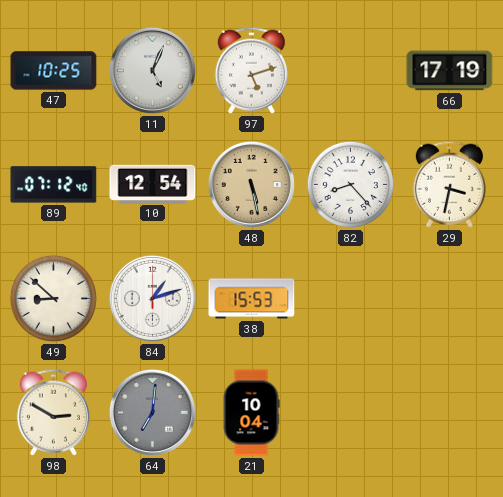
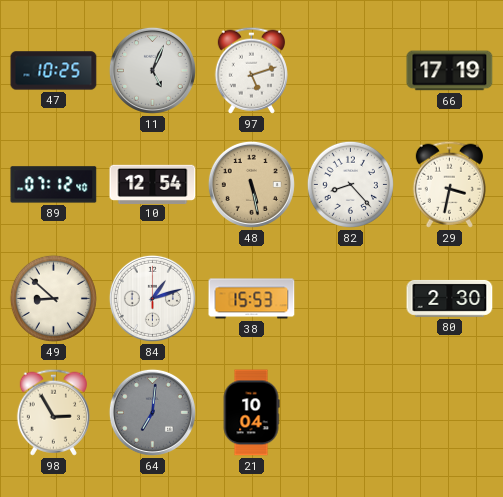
80: none -> 2:30
98: 2:50 -> 2:55
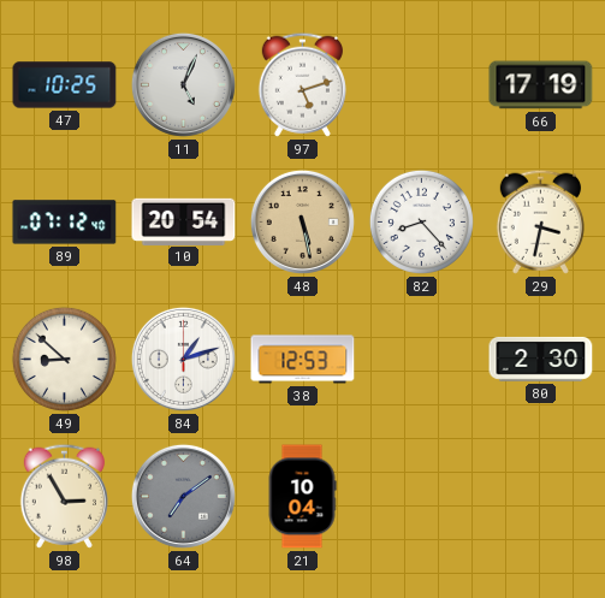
10: 12:54 -> 20:54
38: 15:53 -> 12:53
64: 7:01 -> 7:09
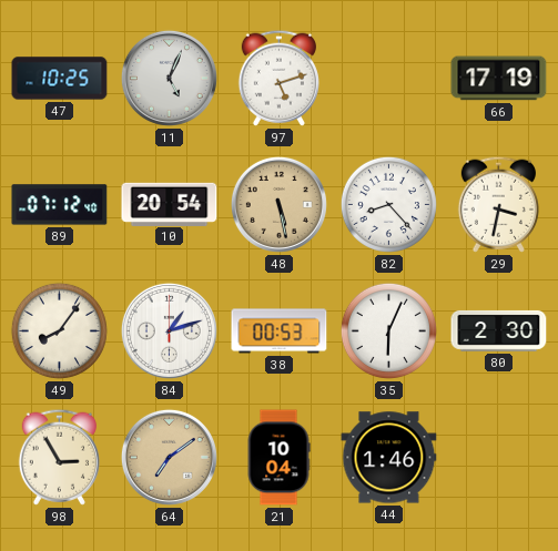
49: 8:52 -> 8:06
38: 12:53 -> 00:53
35: none -> 6:04
64 dial: grey -> champagne
44: none -> 1:46
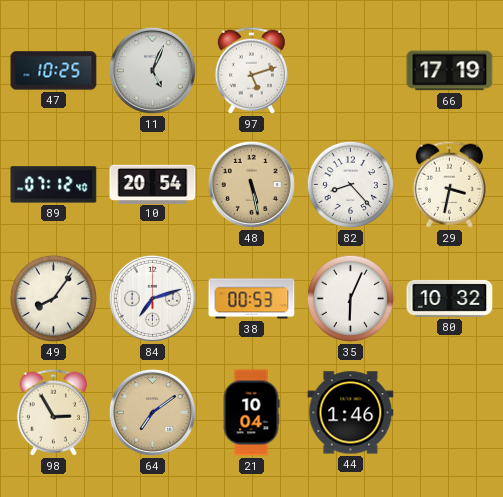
84: 1:12 -> 7:12
80: 2:30 -> 10:32
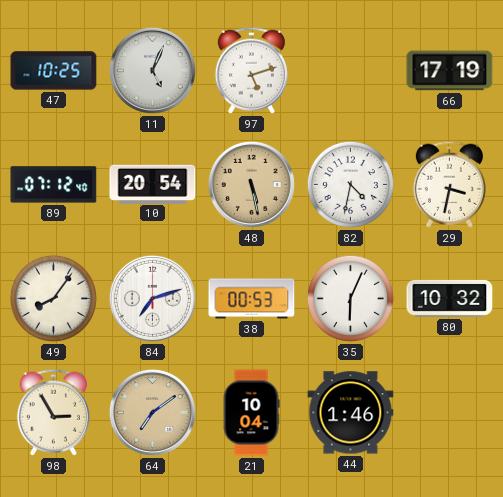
82: 8:23 -> 4:32
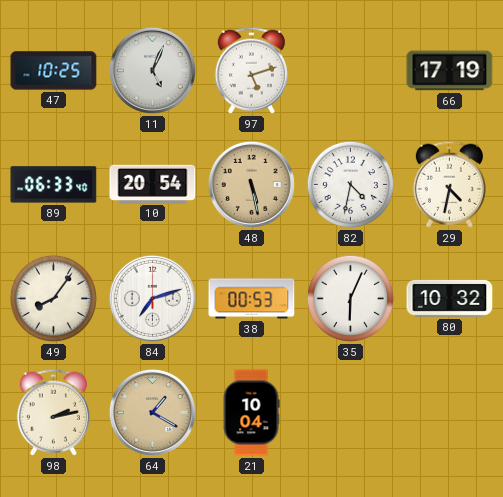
89: 07:12 -> 06:33
29: 3:32 -> 4:32
98: 2:55 -> 2:13
64: 7:09 -> 1:20
44: 1:46 -> none
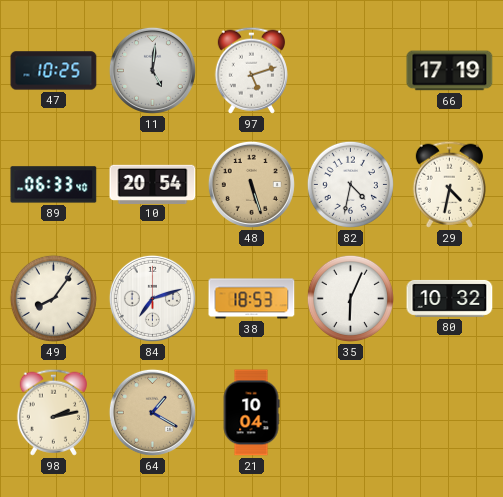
11: 5:04 -> 5:01
48: 5:28 -> 5:27
38: 00:53 -> 18:53
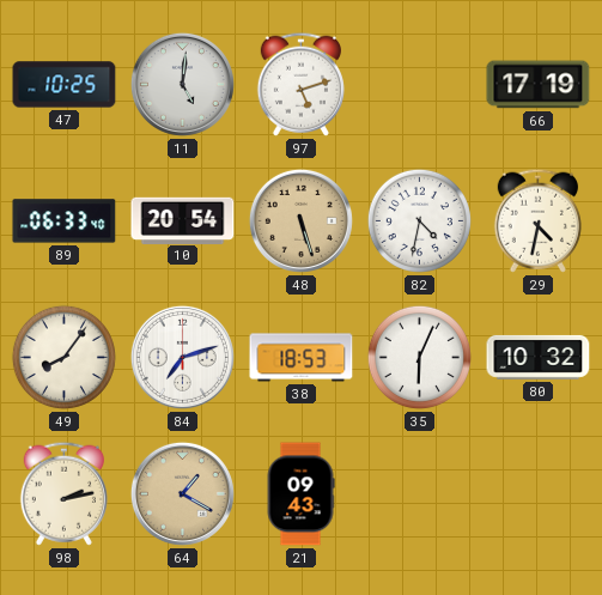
21: 10:04 -> 09:43
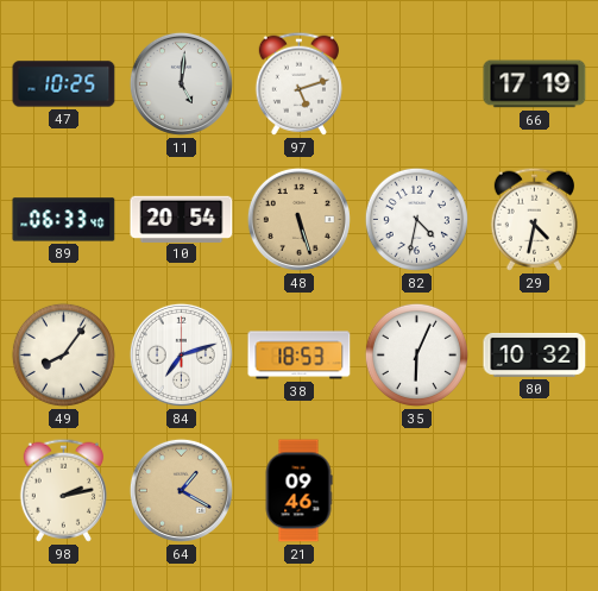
21: 09:43 -> 09:46
